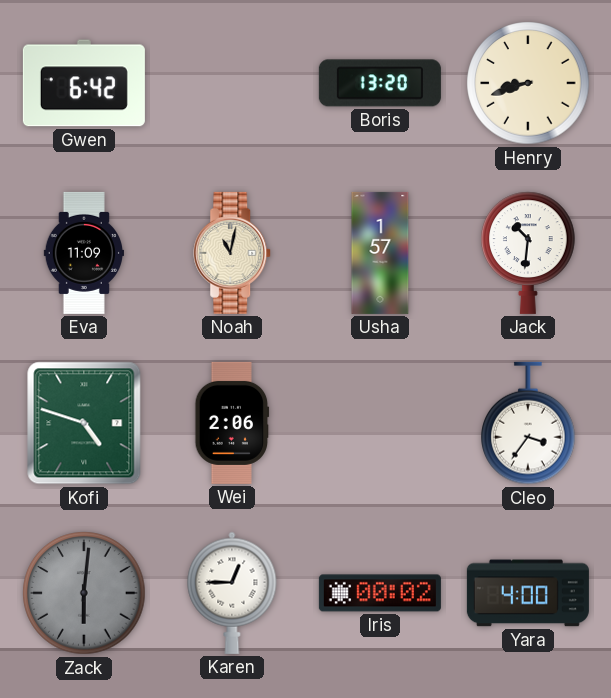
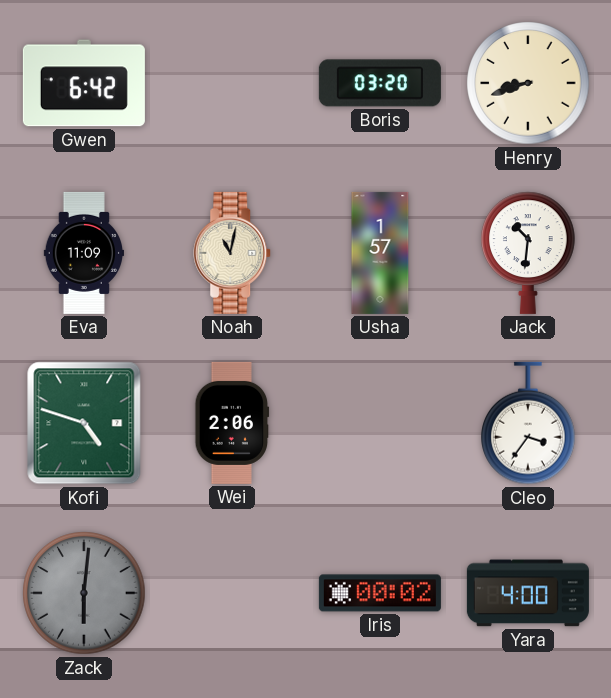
Boris: 13:20 -> 03:20
Karen: 12:45 -> none
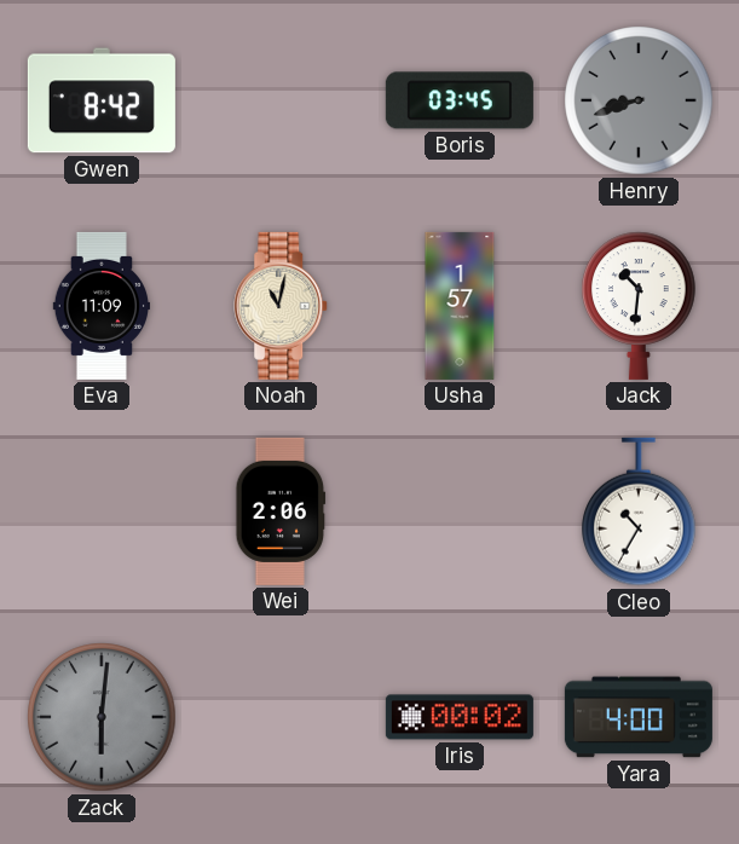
Gwen: 6:42 -> 8:42
Boris: 03:20 -> 03:45
Henry dial: cream -> grey
Kofi: 4:48 -> none
Cleo: 3:36 -> 10:35
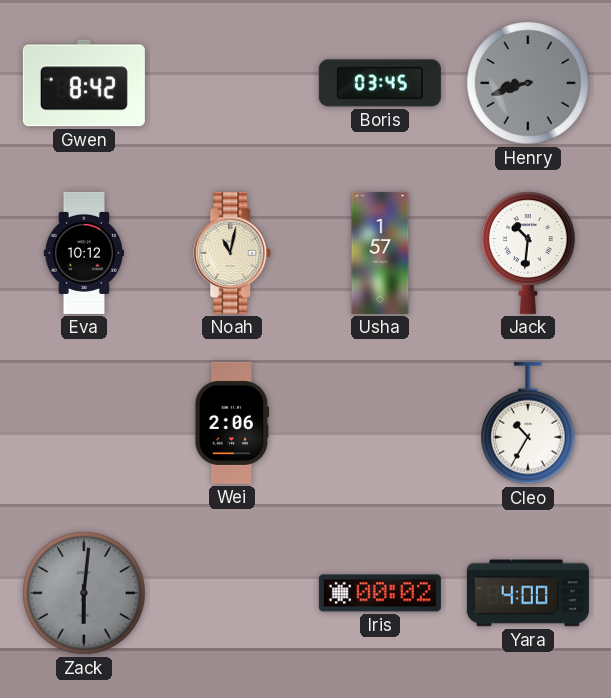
Eva: 11:09 -> 10:12
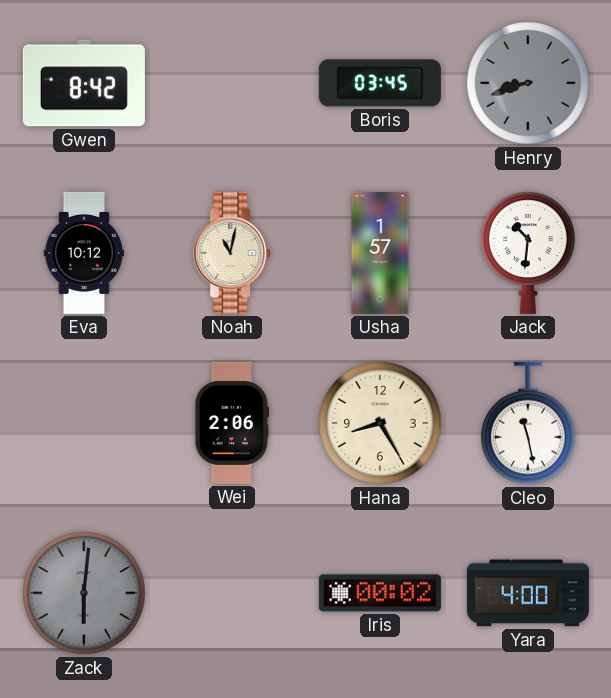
Hana: none -> 8:25
Cleo: 10:35 -> 11:28
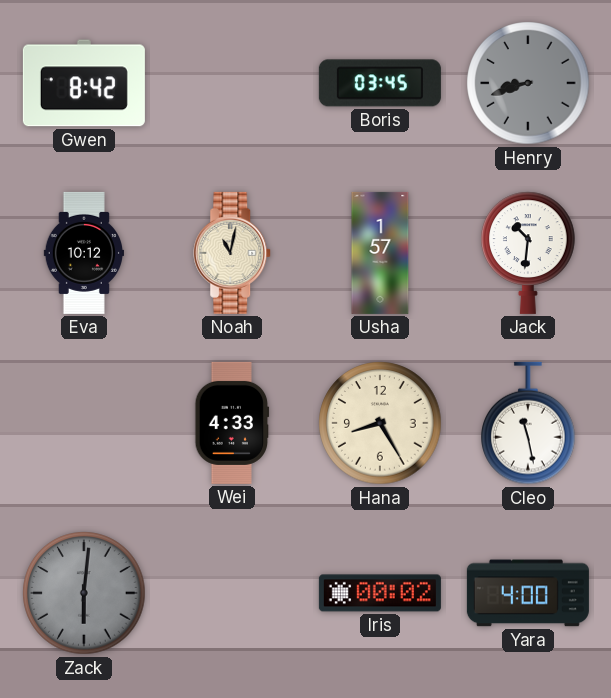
Wei: 2:06 -> 4:33
